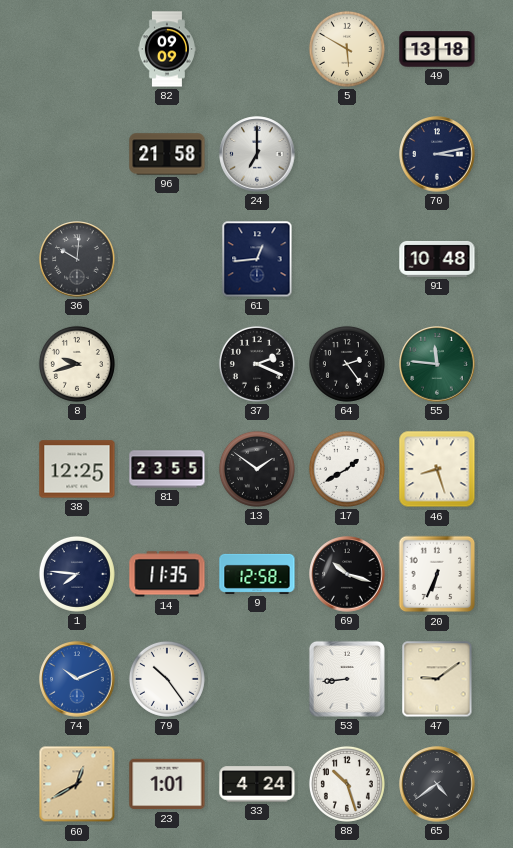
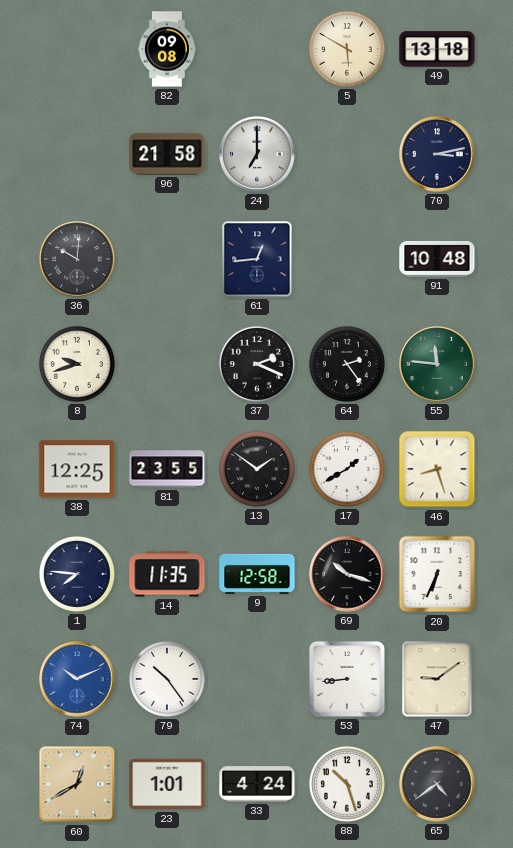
82: 09:09 -> 09:08
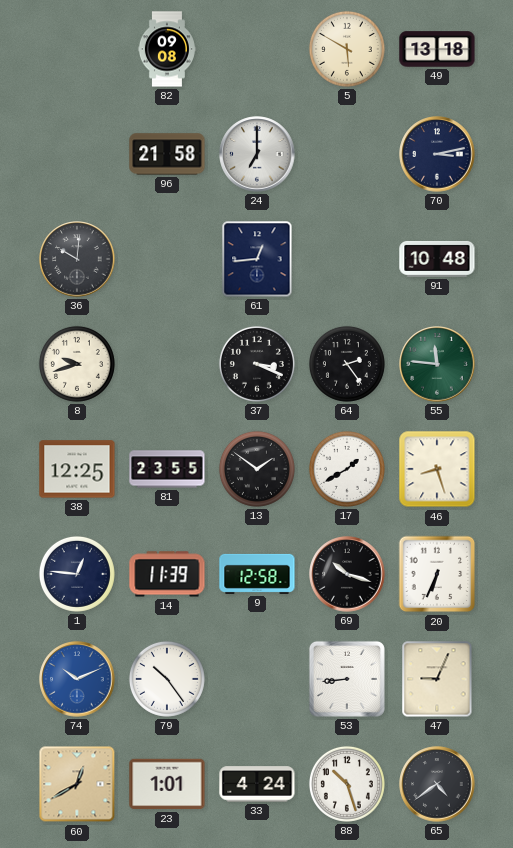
37: 2:19 -> 3:19
1: 7:46 -> 12:46
14: 11:35 -> 11:39
47: 9:09 -> 9:04
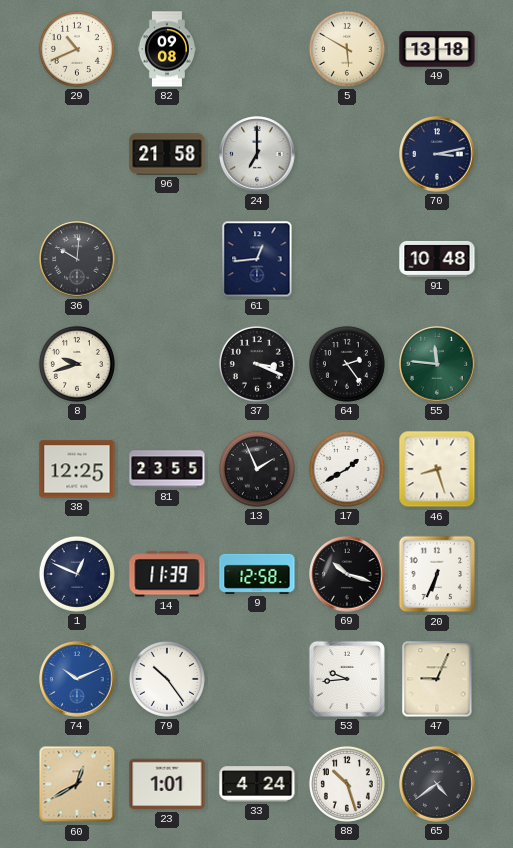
29: none -> 10:41
13: 1:51 -> 1:56
1: 12:46 -> 12:49
53: 8:44 -> 9:44
